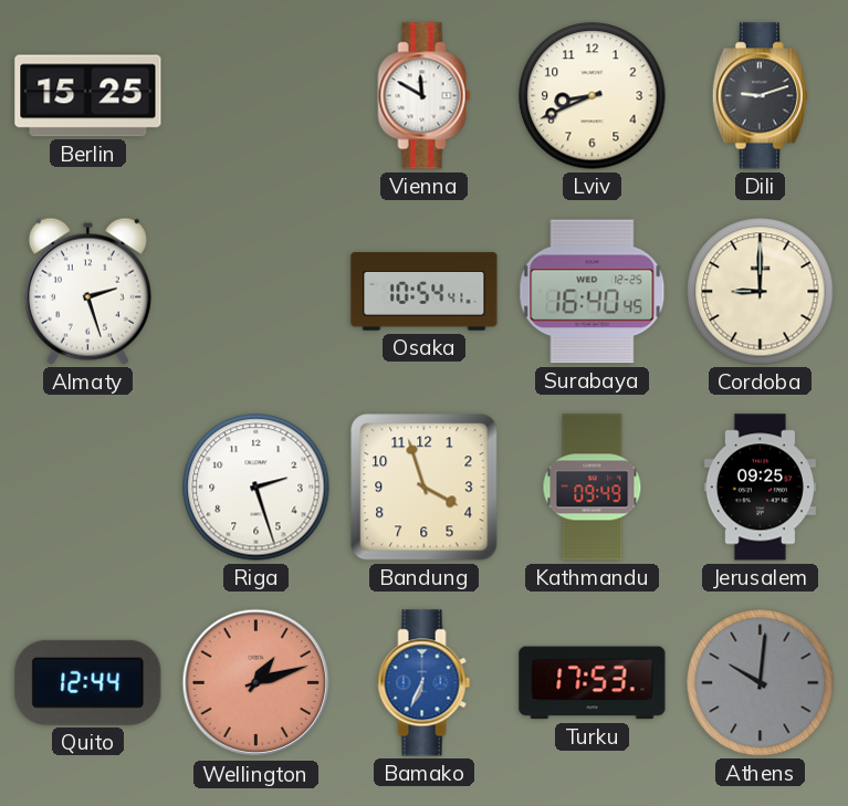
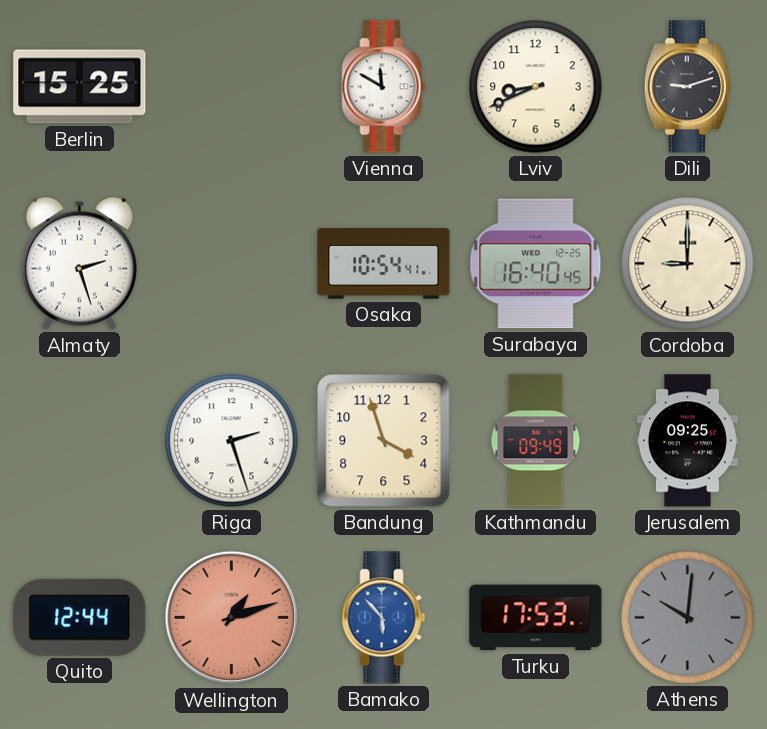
Bamako: 6:34 -> 5:53
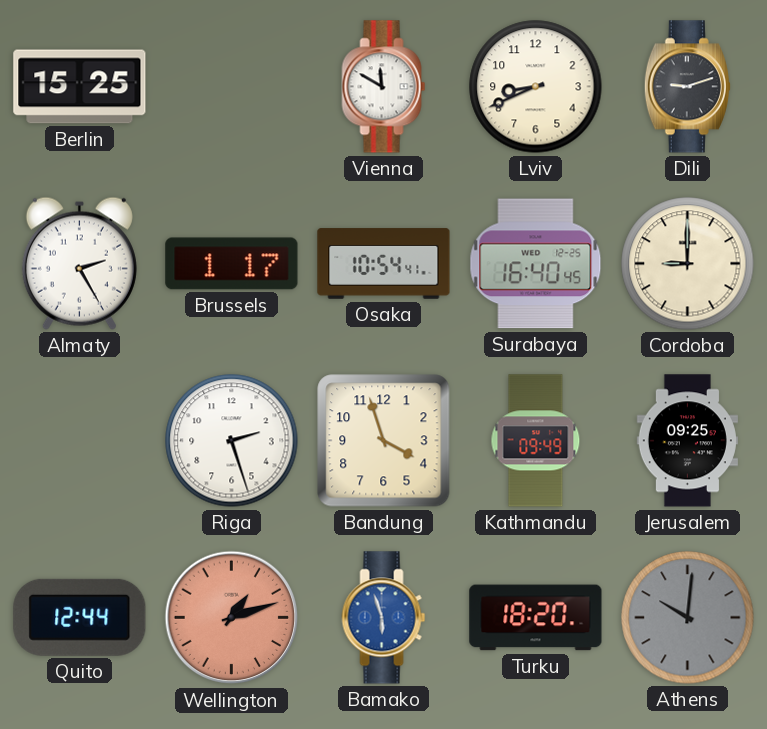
Almaty: 2:27 -> 2:25
Brussels: none -> 1:17
Bamako: 5:53 -> 5:57
Turku: 17:53 -> 18:20
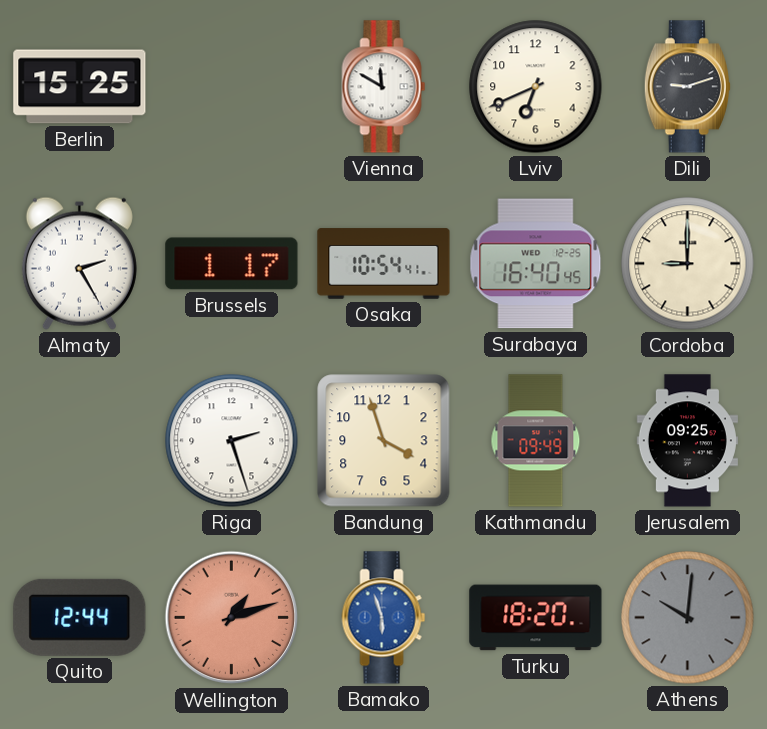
Lviv: 8:41 -> 6:41
